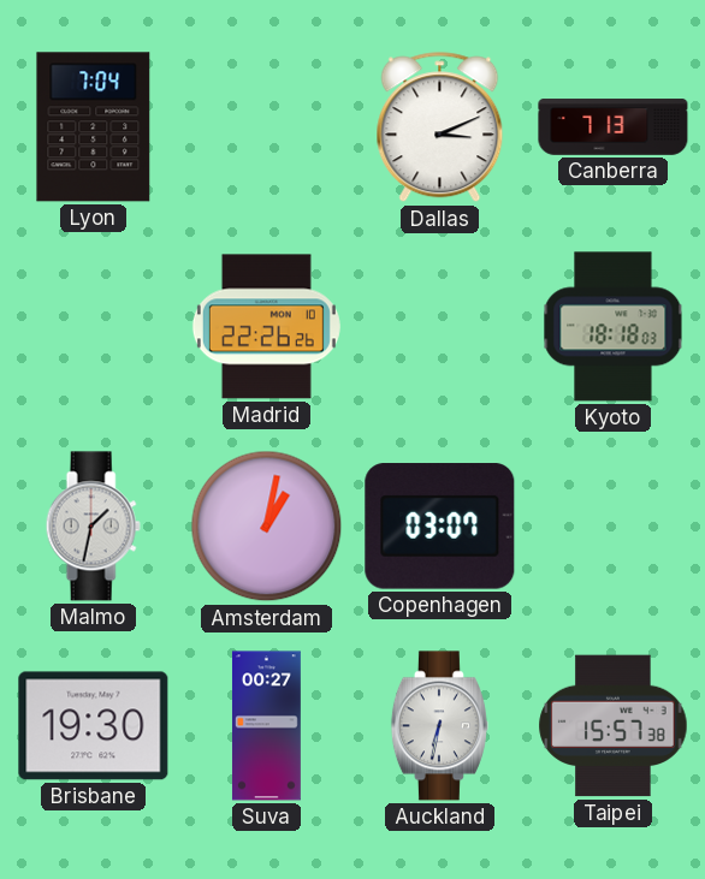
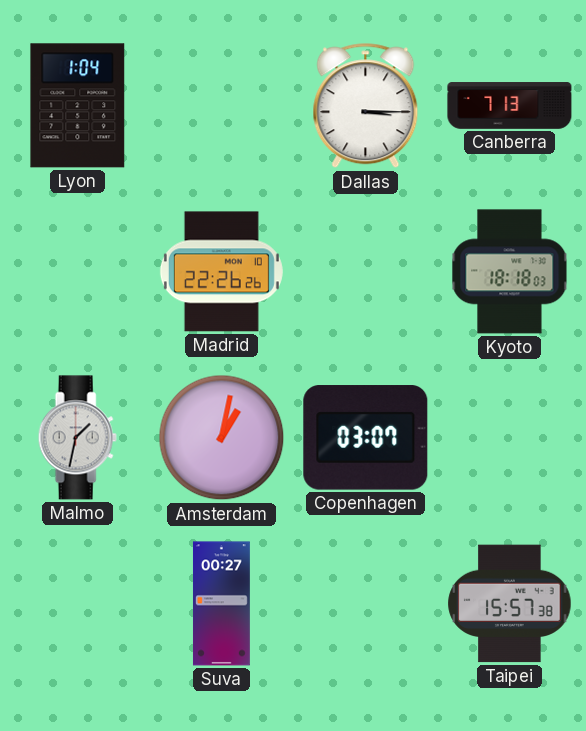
Lyon: 7:04 -> 1:04
Dallas: 3:11 -> 3:15
Brisbane: 19:30 -> none
Auckland: 6:32 -> none
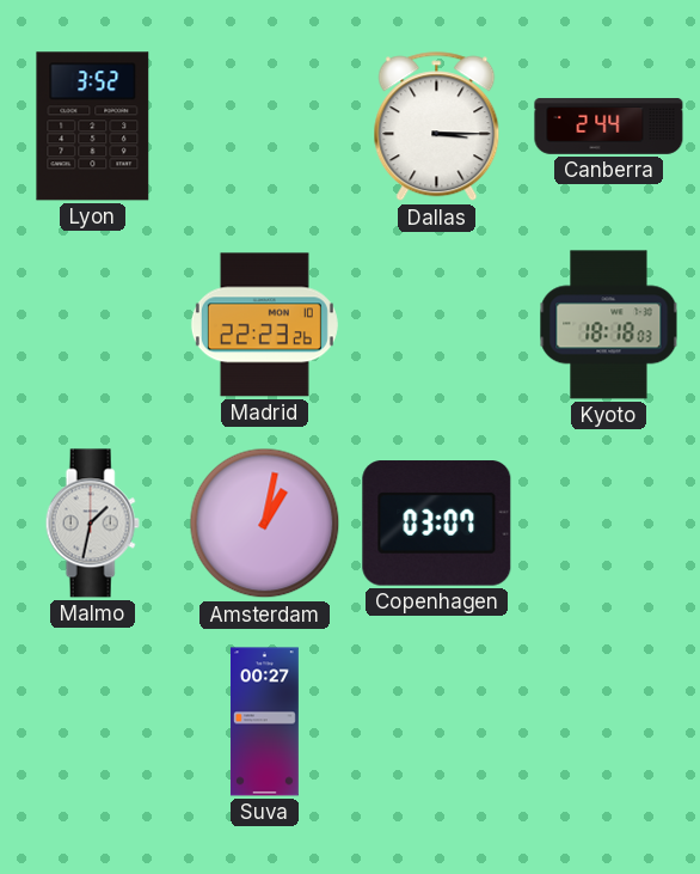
Lyon: 1:04 -> 3:52
Canberra: 7:13 -> 2:44
Madrid: 22:26 -> 22:23
Taipei: 15:57 -> none
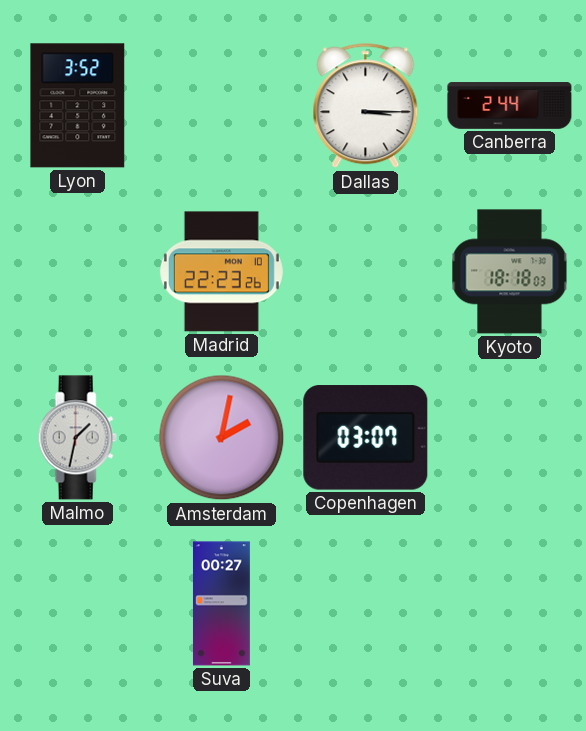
Amsterdam: 1:02 -> 2:02
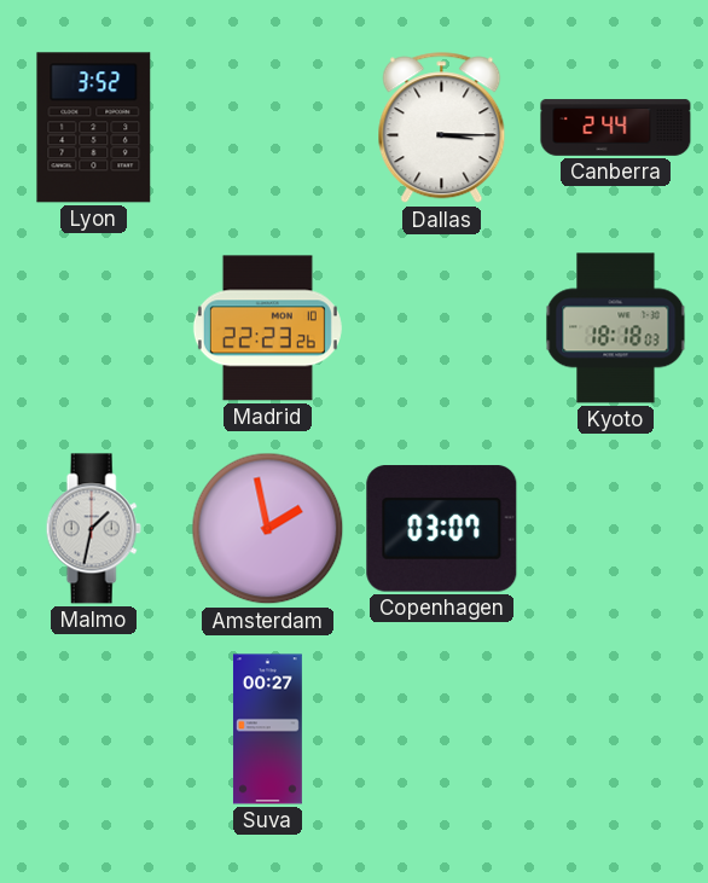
Amsterdam: 2:02 -> 1:58
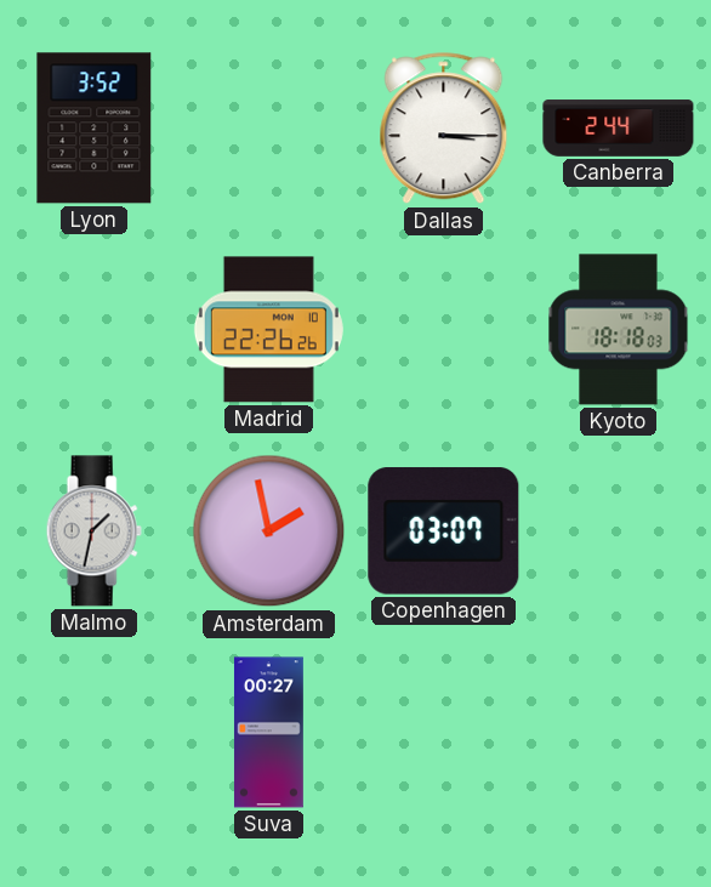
Madrid: 22:23 -> 22:26
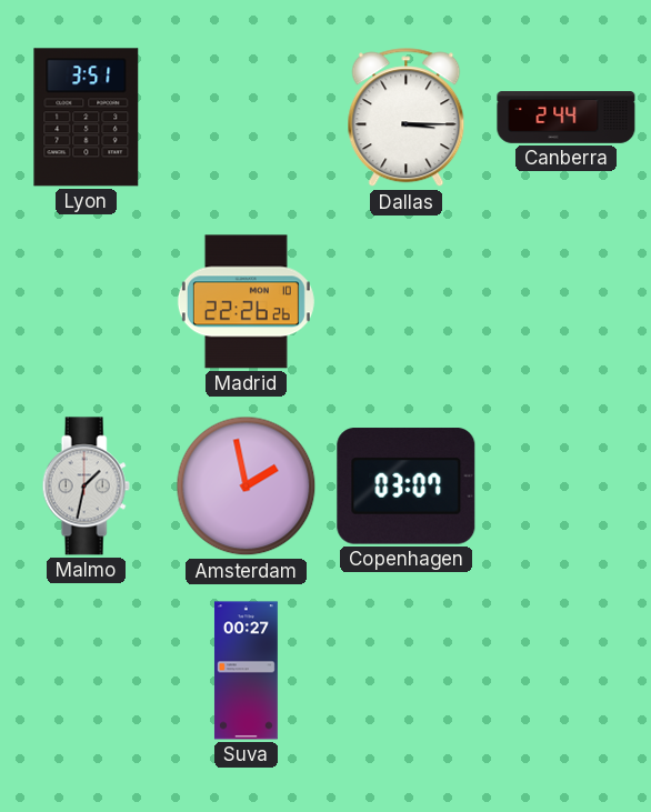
Lyon: 3:52 -> 3:51
Kyoto: 18:18 -> none
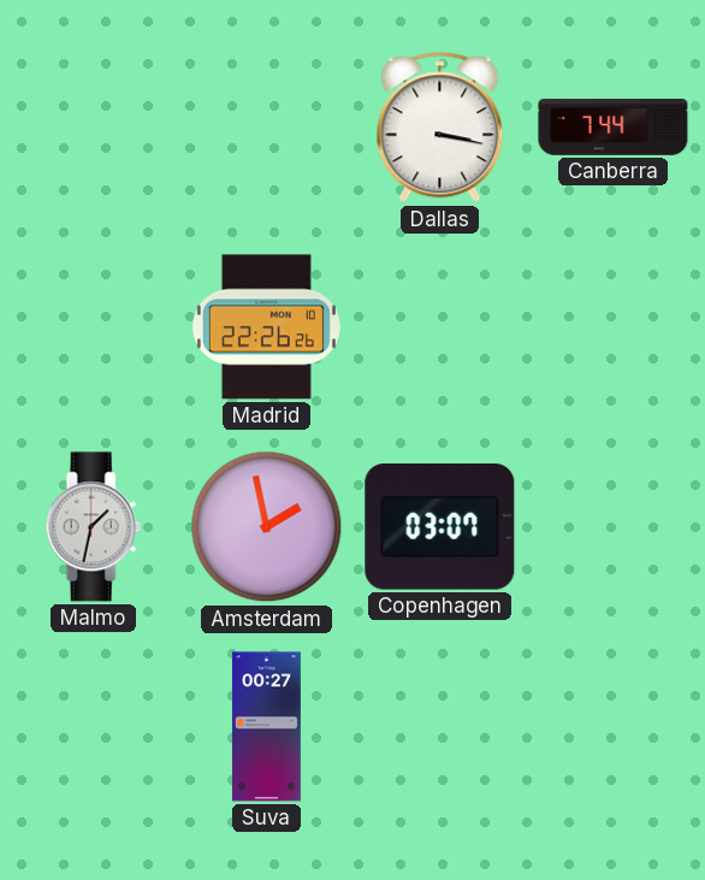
Lyon: 3:51 -> none
Dallas: 3:15 -> 3:17
Canberra: 2:44 -> 7:44
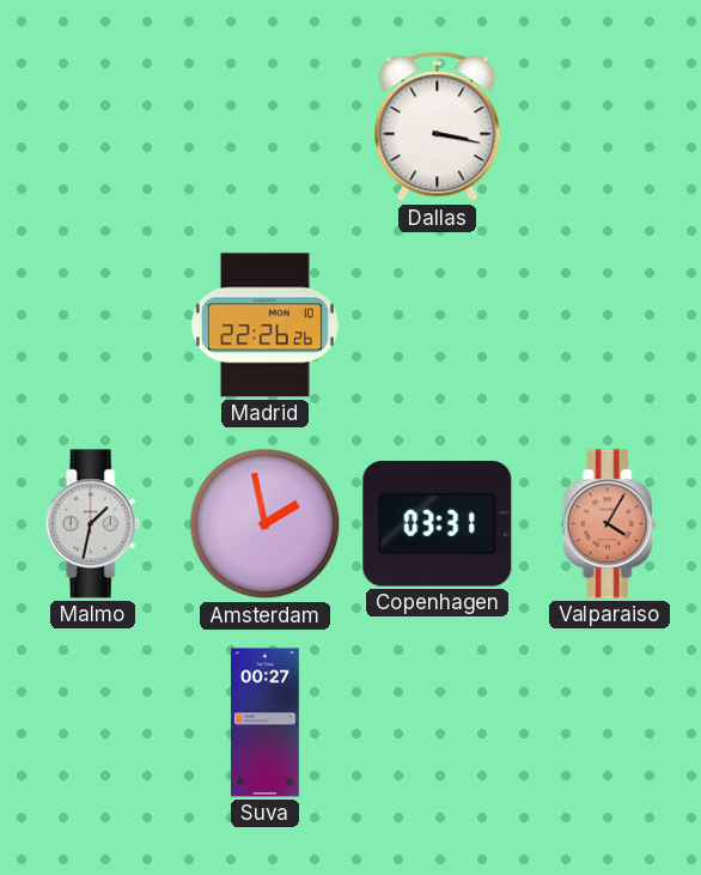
Canberra: 7:44 -> none
Copenhagen: 03:07 -> 03:31
Valparaiso: none -> 4:05
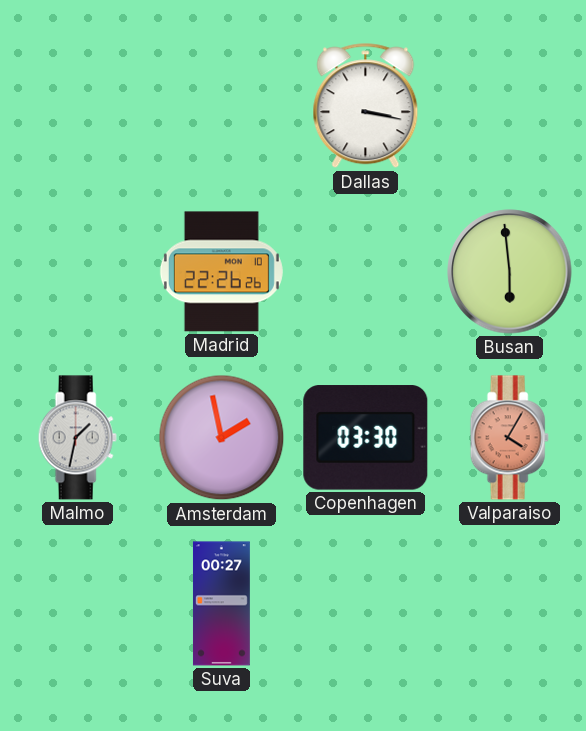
Busan: none -> 5:59
Copenhagen: 03:31 -> 03:30
